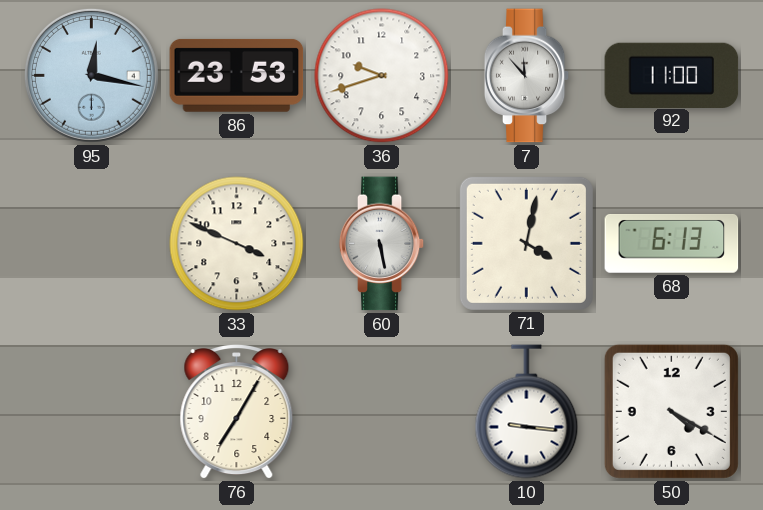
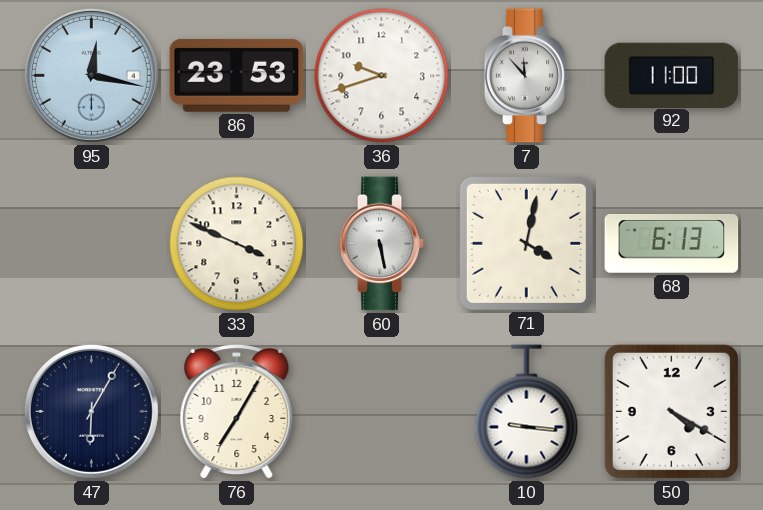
47: none -> 6:05
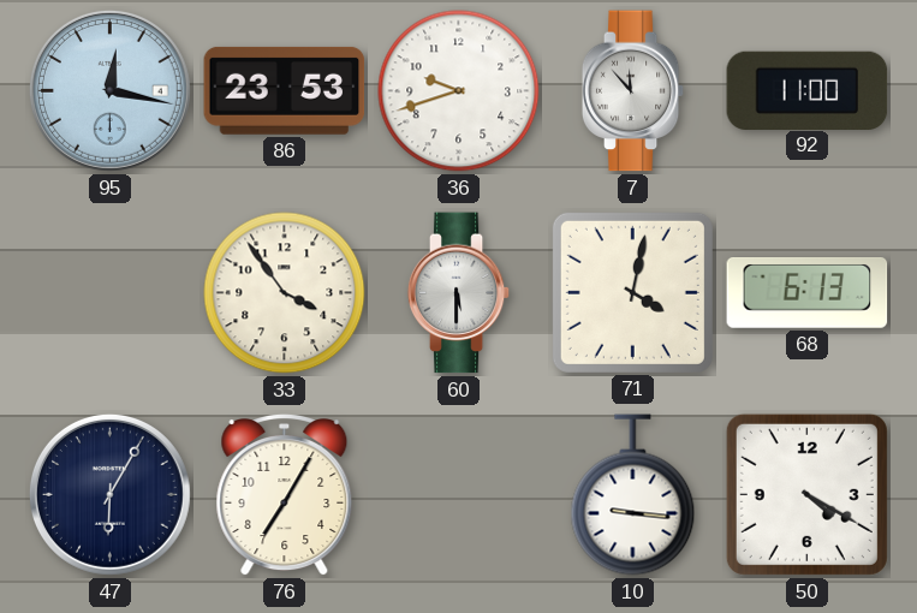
33: 3:49 -> 3:54
60: 5:28 -> 5:30
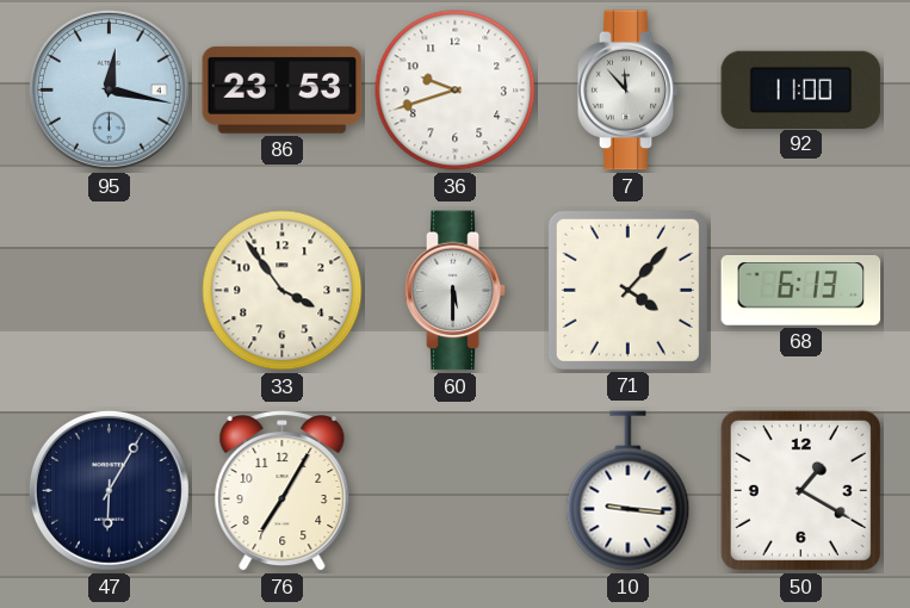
71: 4:02 -> 4:07
50: 4:20 -> 1:20
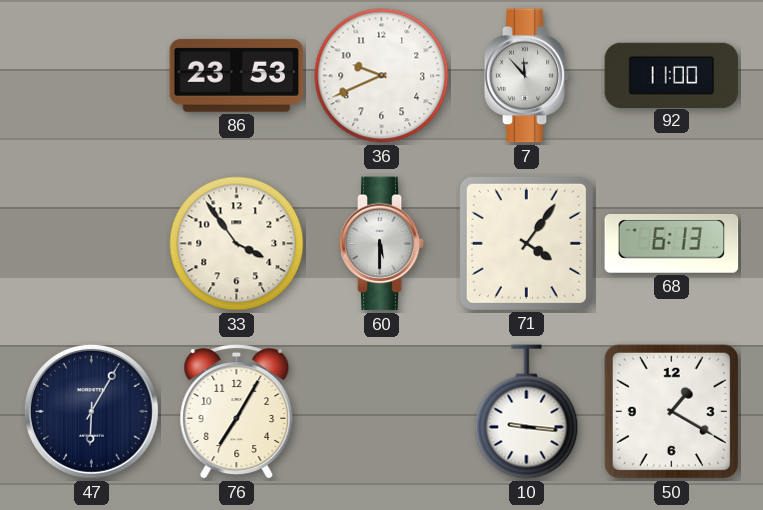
95: 12:17 -> none
36: 9:42 -> 9:41
71: 4:07 -> 4:06
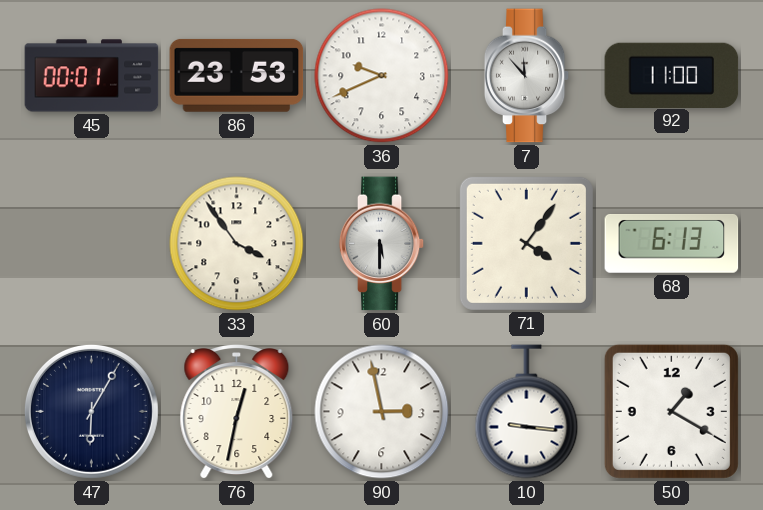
45: none -> 00:01
76: 7:05 -> 12:32
90: none -> 2:58
